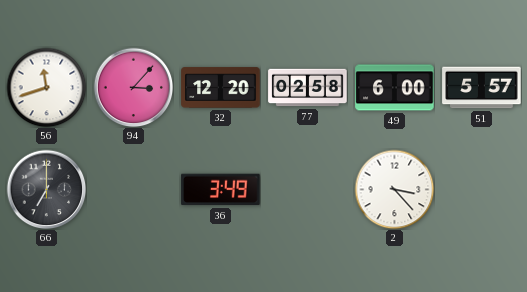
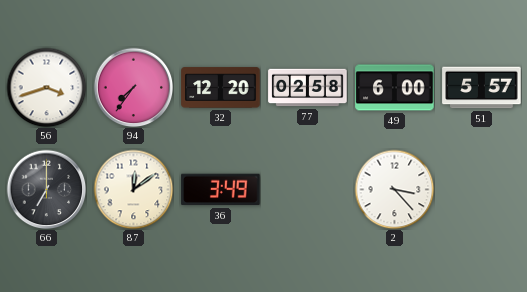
56: 11:42 -> 3:42
94: 3:07 -> 7:36
87: none -> 12:09
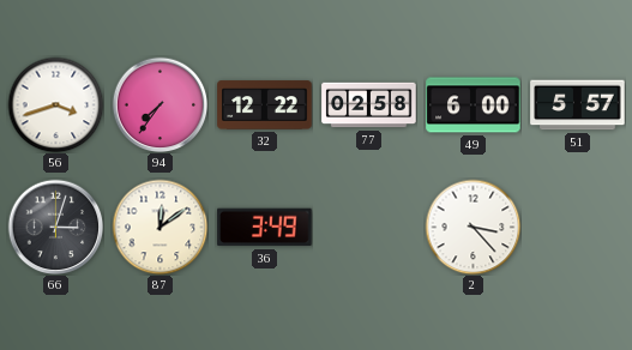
32: 12:20 -> 12:22
66: 7:00 -> 3:03
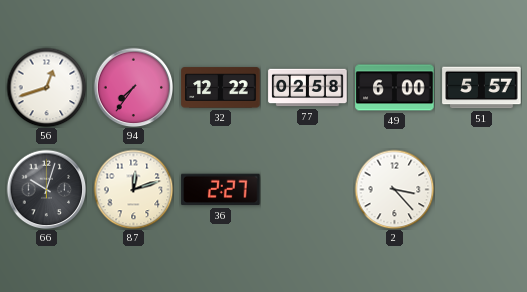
56: 3:42 -> 12:42
66: 3:03 -> 10:03
87: 12:09 -> 12:12
36: 3:49 -> 2:27
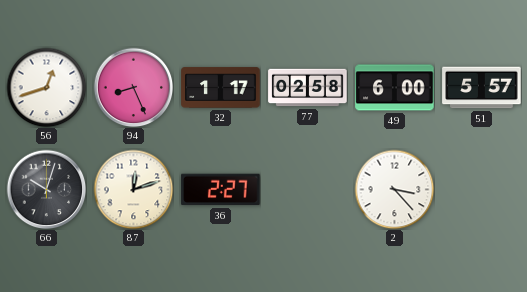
94: 7:36 -> 8:26
32: 12:22 -> 1:17
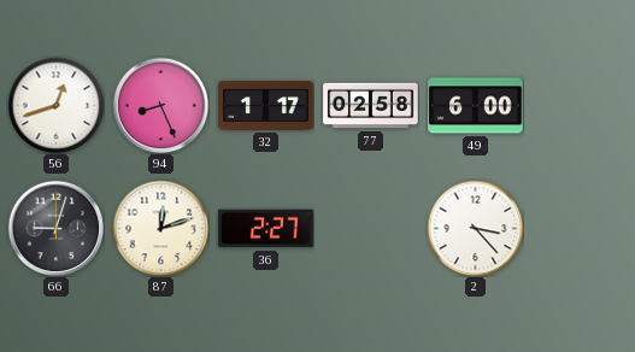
51: 5:57 -> none
66: 10:03 -> 9:03
